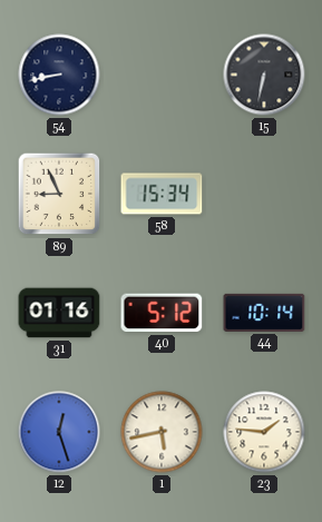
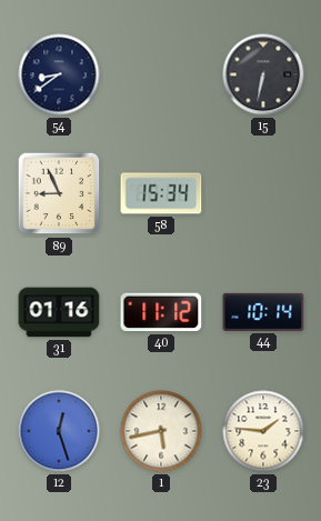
54: 8:43 -> 8:39
40: 5:12 -> 11:12
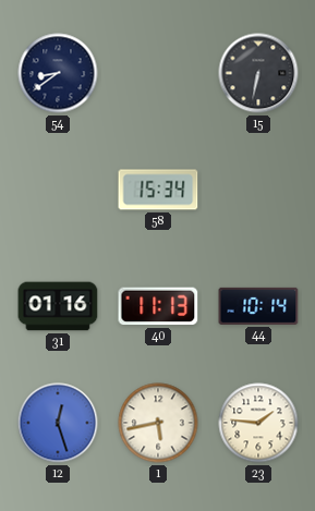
89: 8:56 -> none
40: 11:12 -> 11:13
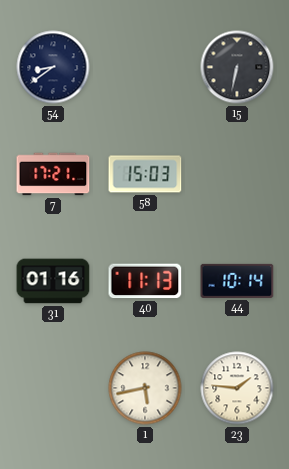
7: none -> 17:21
58: 15:34 -> 15:03
12: 12:27 -> none
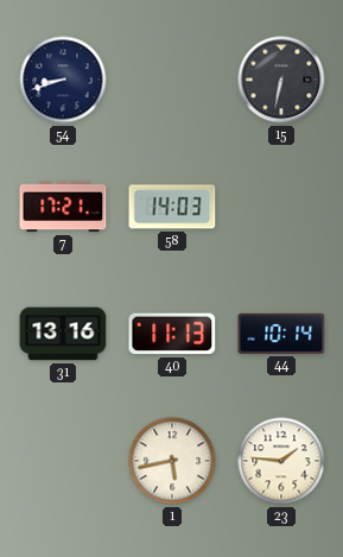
54: 8:39 -> 8:42
58: 15:03 -> 14:03
31: 01:16 -> 13:16
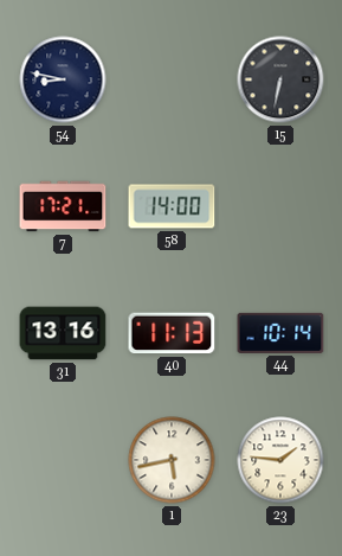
54: 8:42 -> 8:47
58: 14:03 -> 14:00
